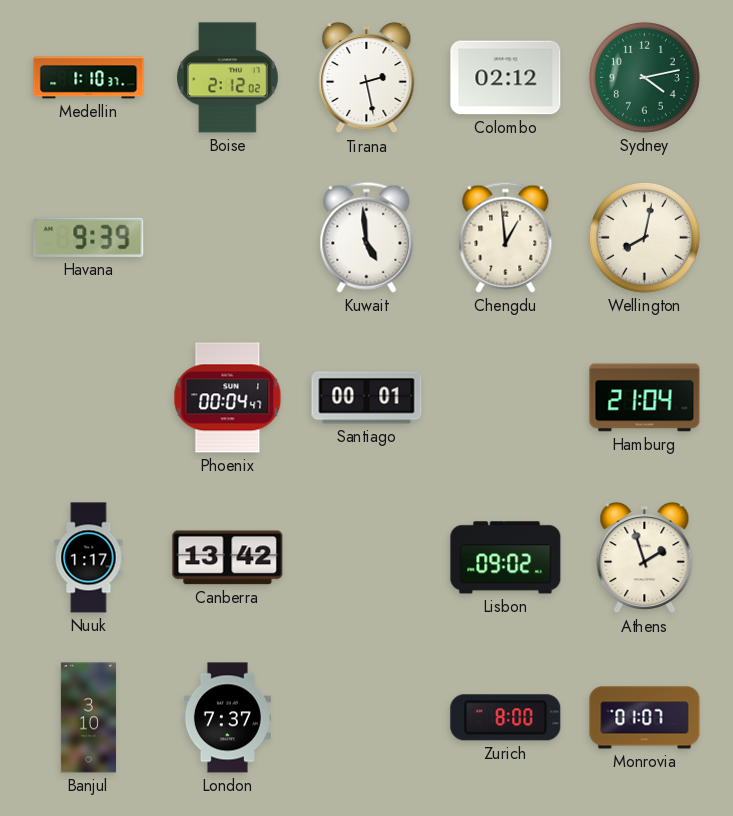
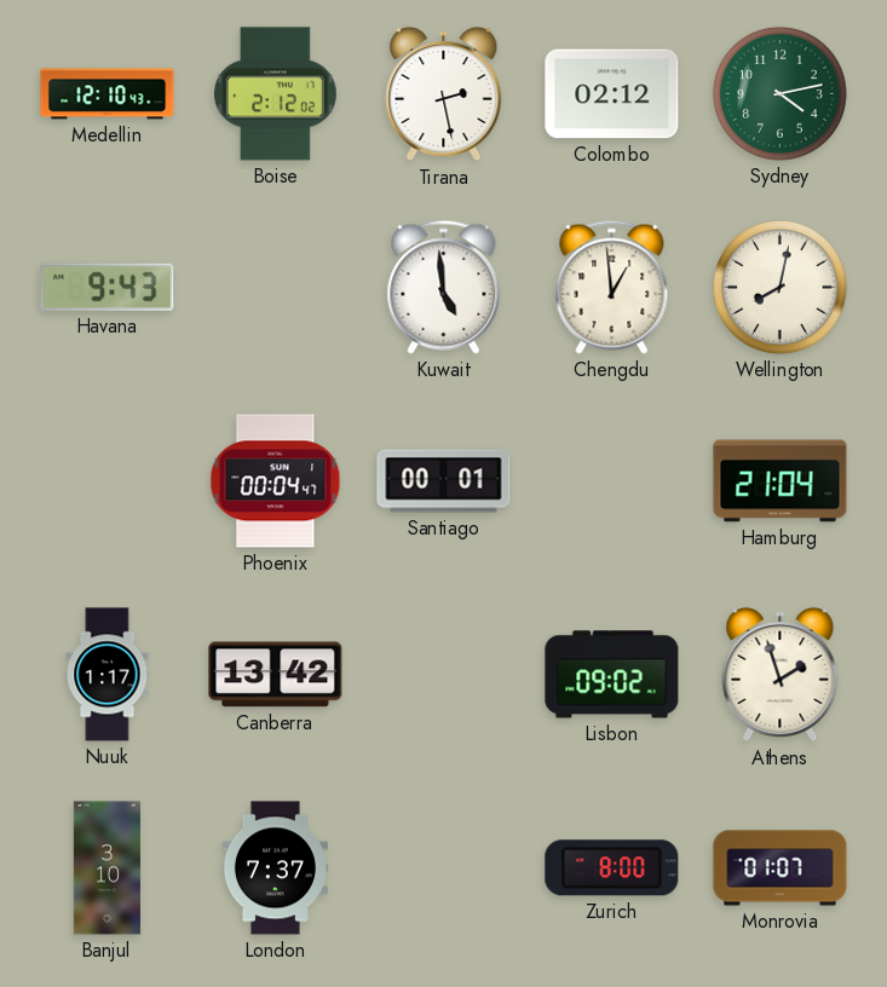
Medellin: 1:10 -> 12:10
Havana: 9:39 -> 9:43
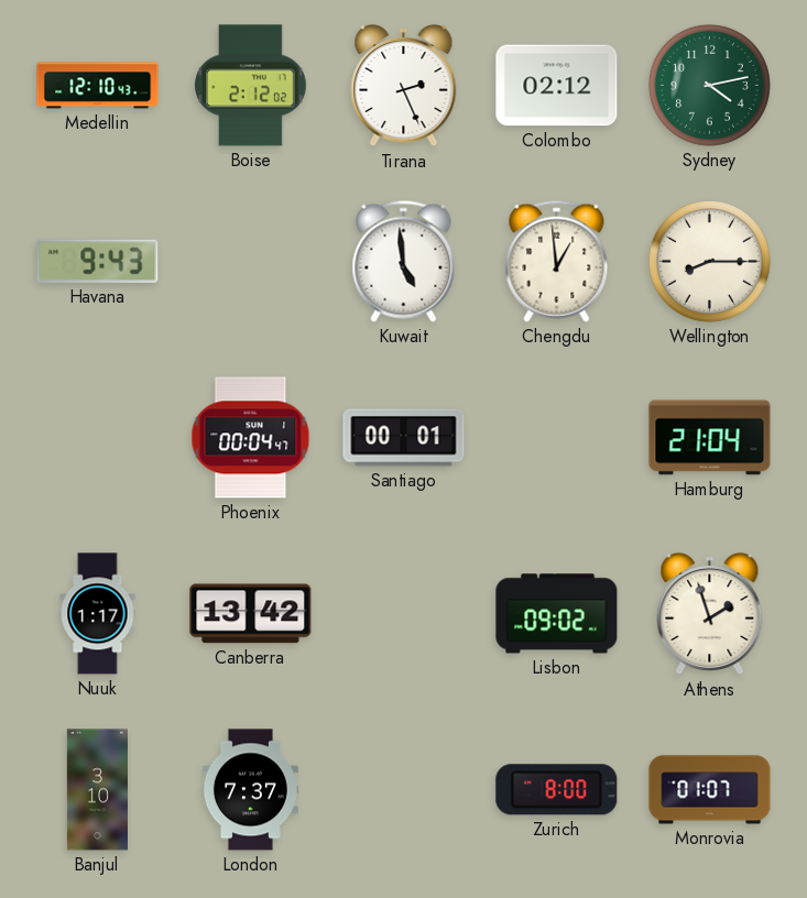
Tirana: 2:28 -> 2:26
Wellington: 8:02 -> 8:15
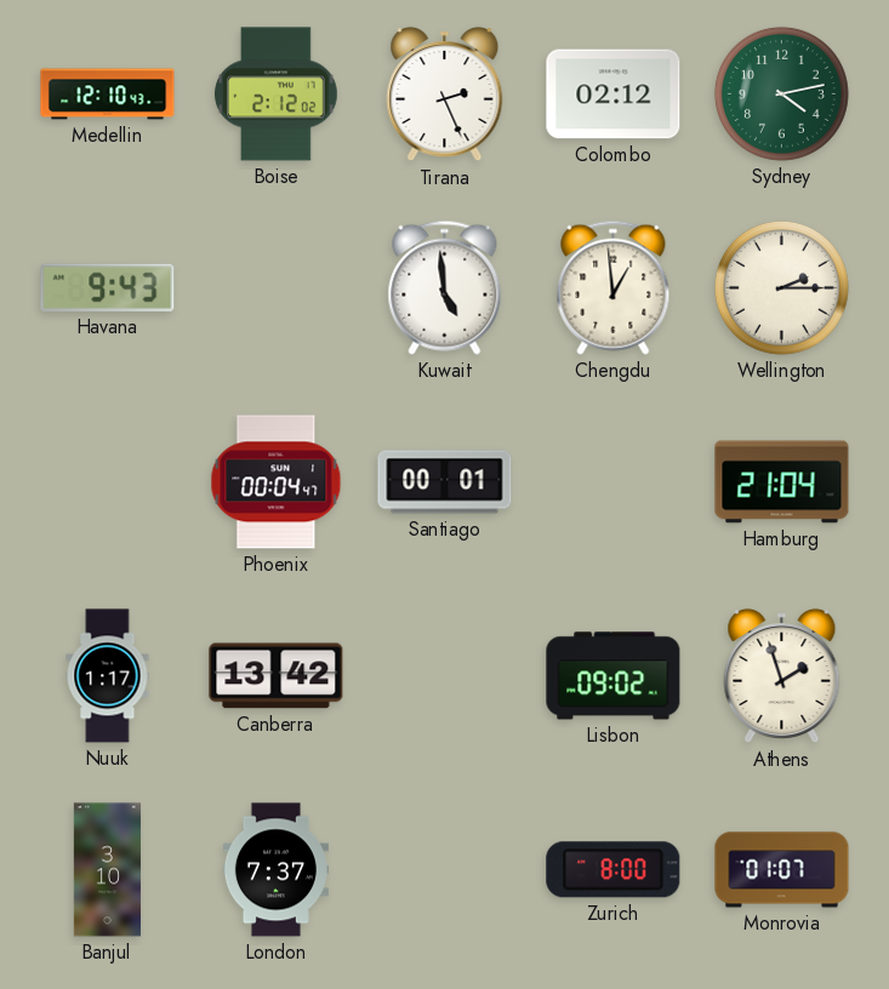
Wellington: 8:15 -> 2:15
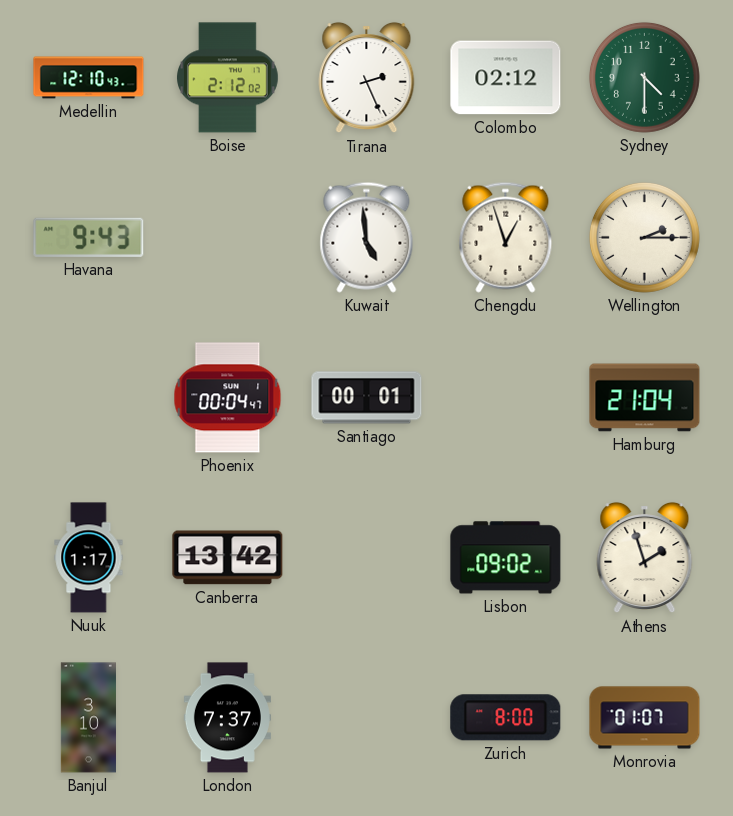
Sydney: 4:13 -> 4:30
Chengdu: 12:59 -> 12:57
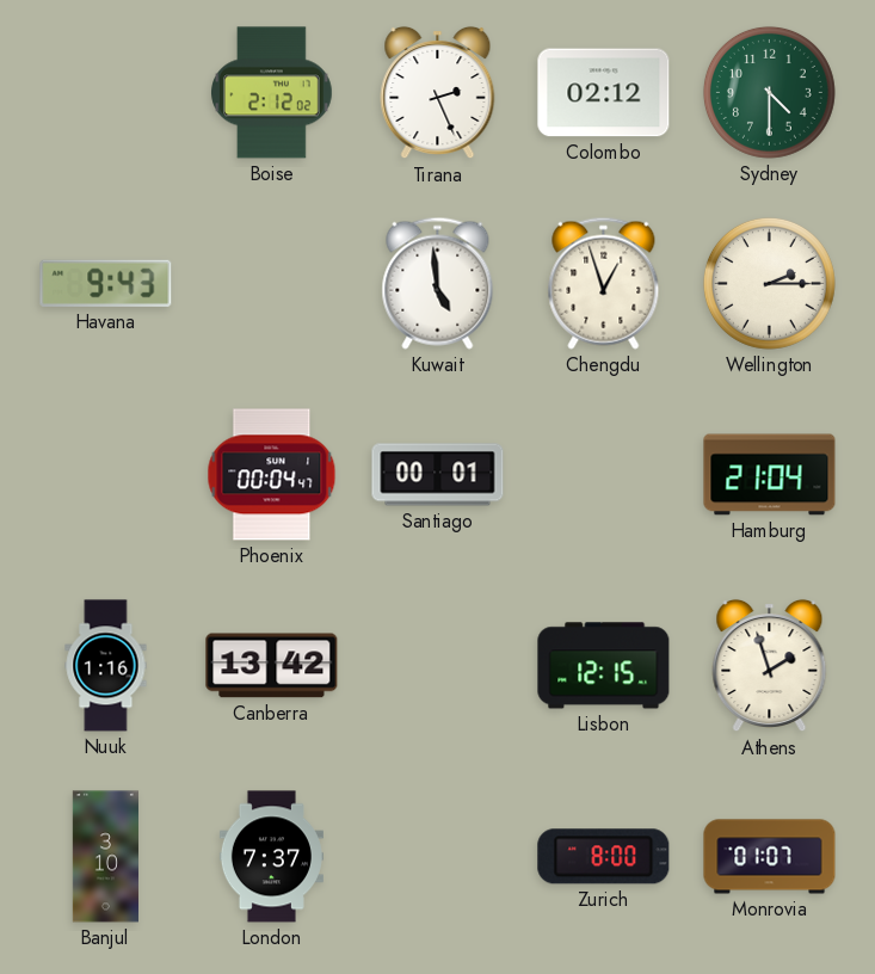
Medellin: 12:10 -> none
Nuuk: 1:17 -> 1:16
Lisbon: 09:02 -> 12:15
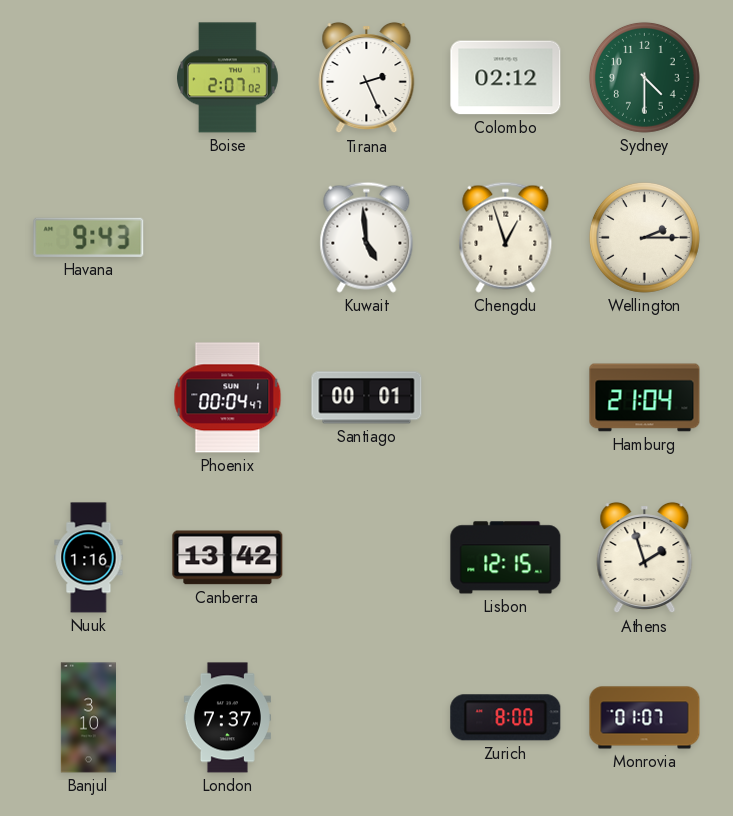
Boise: 2:12 -> 2:07
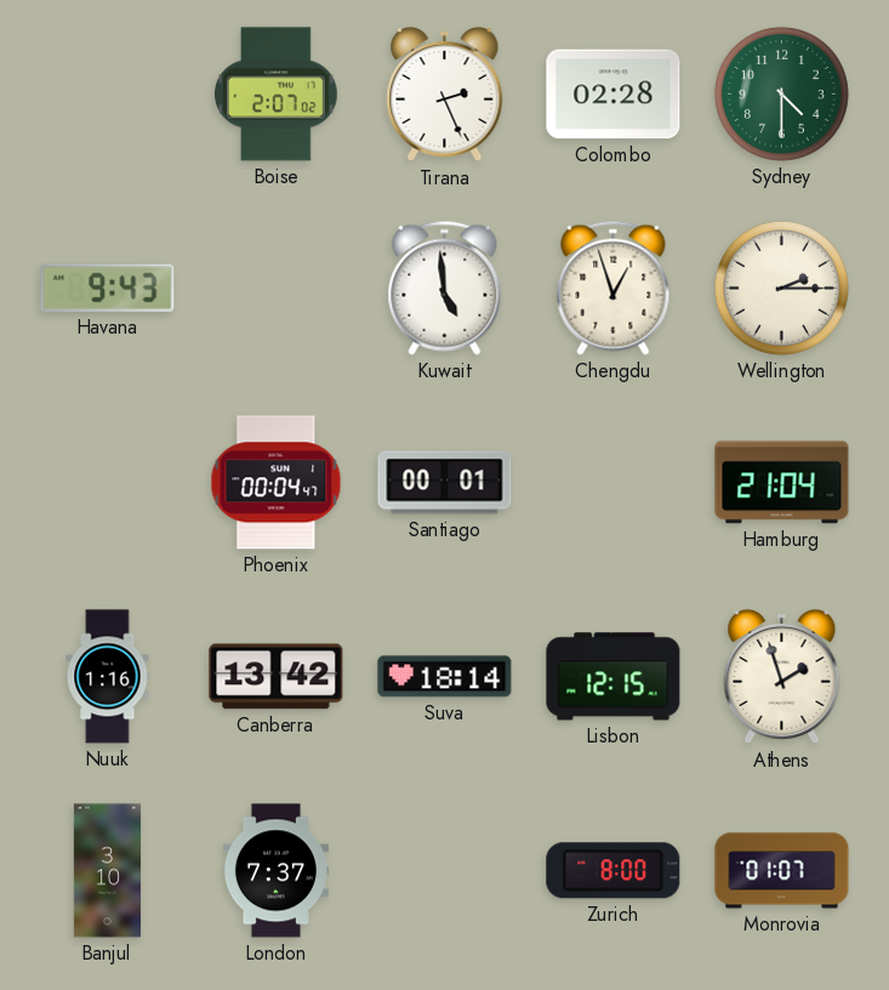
Colombo: 02:12 -> 02:28
Suva: none -> 18:14
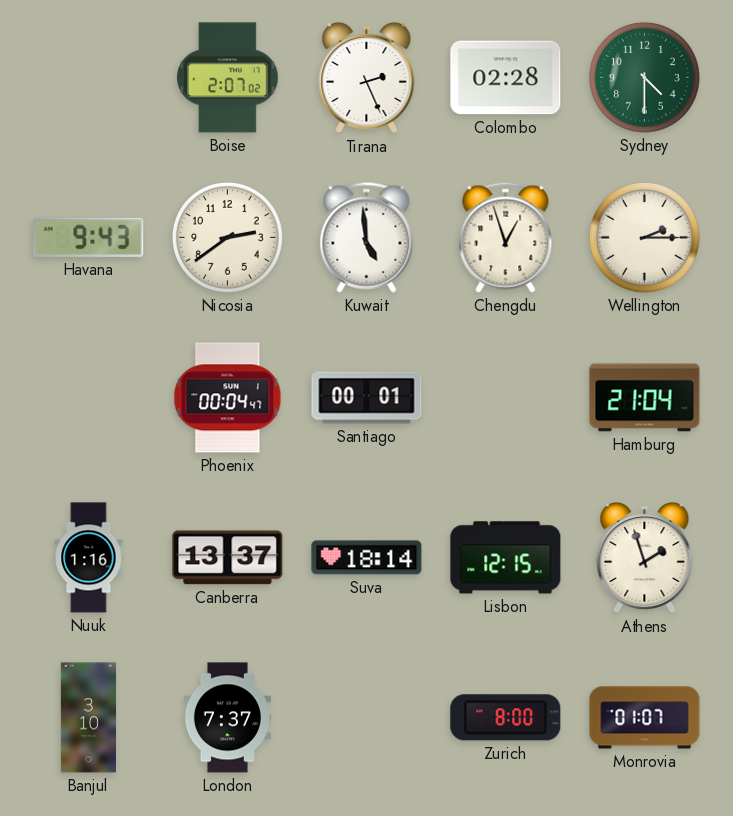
Nicosia: none -> 2:39
Canberra: 13:42 -> 13:37
